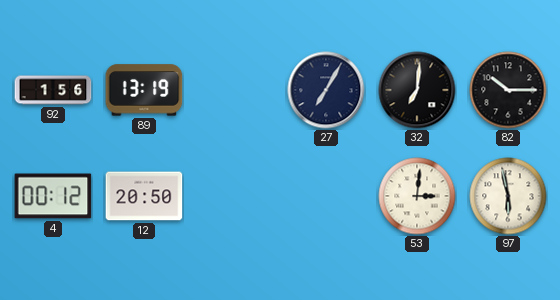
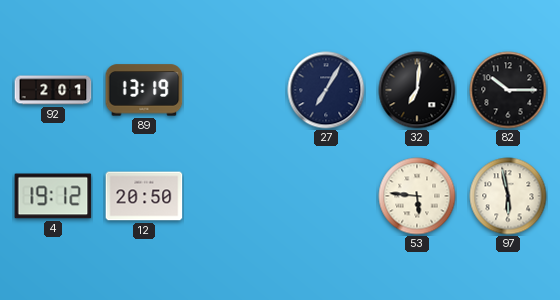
92: 1:56 -> 2:01
4: 00:12 -> 19:12
53: 3:01 -> 5:46
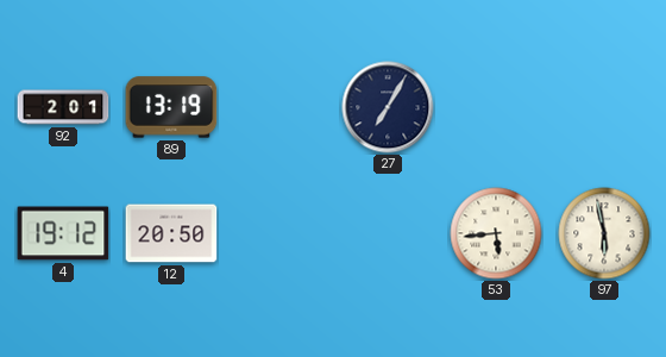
32: 7:01 -> none
82: 10:15 -> none
53: 5:46 -> 5:44
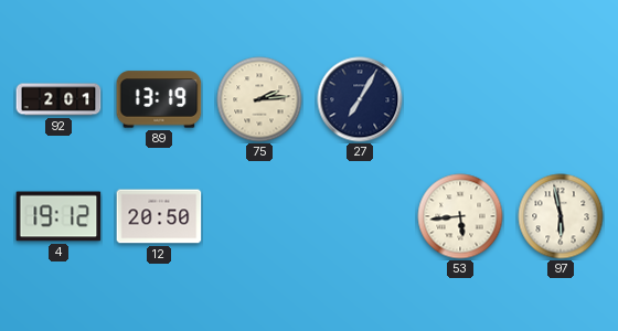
75: none -> 2:14
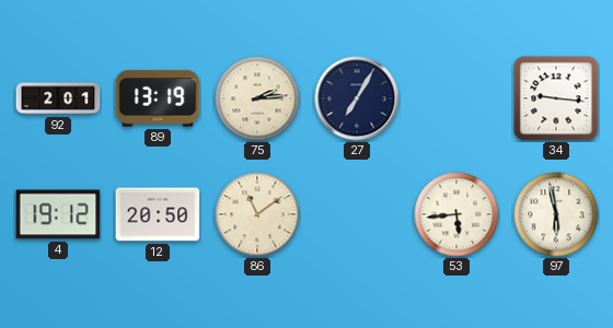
34: none -> 9:16
86: none -> 11:09
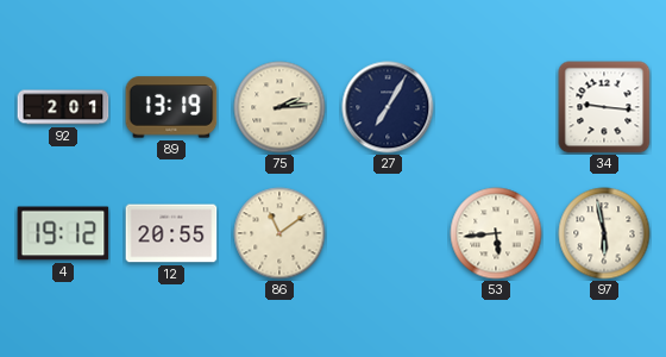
12: 20:50 -> 20:55
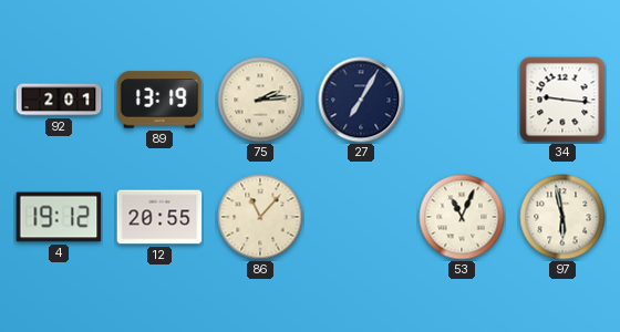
86: 11:09 -> 11:07
53: 5:44 -> 11:04
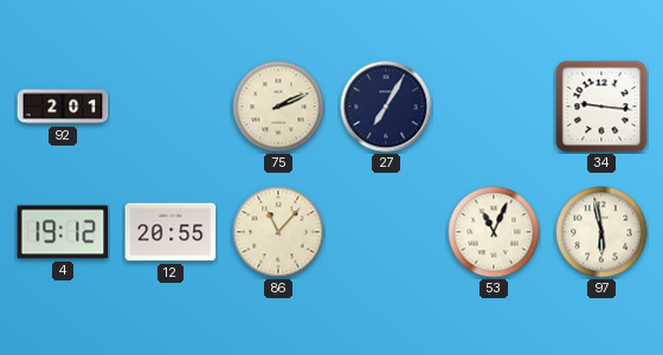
89: 13:19 -> none
75: 2:14 -> 2:11
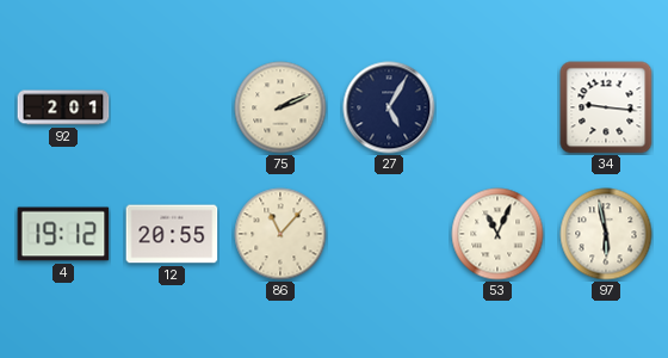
27: 7:05 -> 5:05
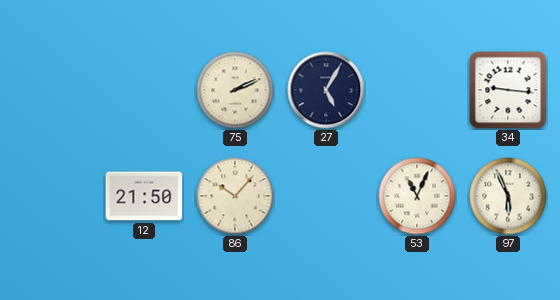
92: 2:01 -> none
4: 19:12 -> none
12: 20:55 -> 21:50
86: 11:07 -> 10:07
97: 5:58 -> 5:56
